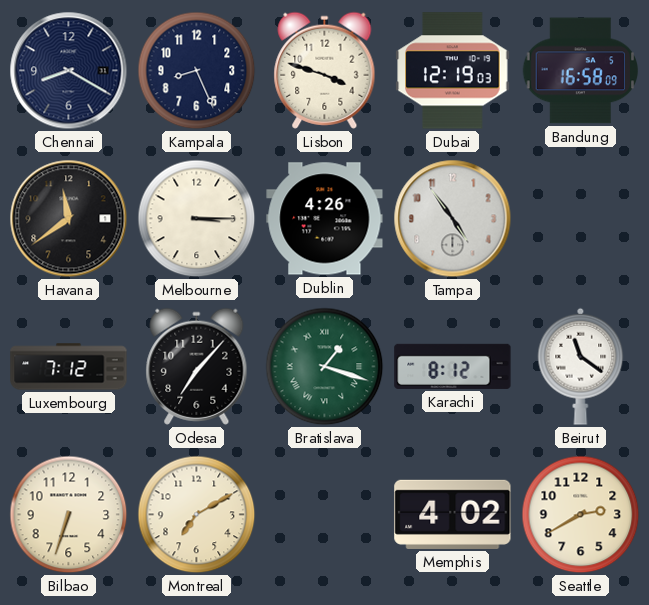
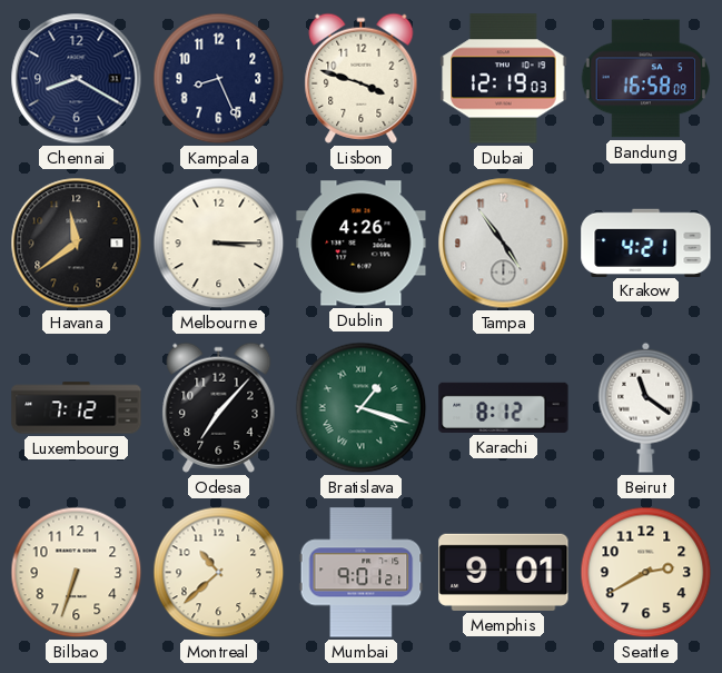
Krakow: none -> 4:21
Montreal: 7:10 -> 10:38
Mumbai: none -> 9:01
Memphis: 4:02 -> 9:01
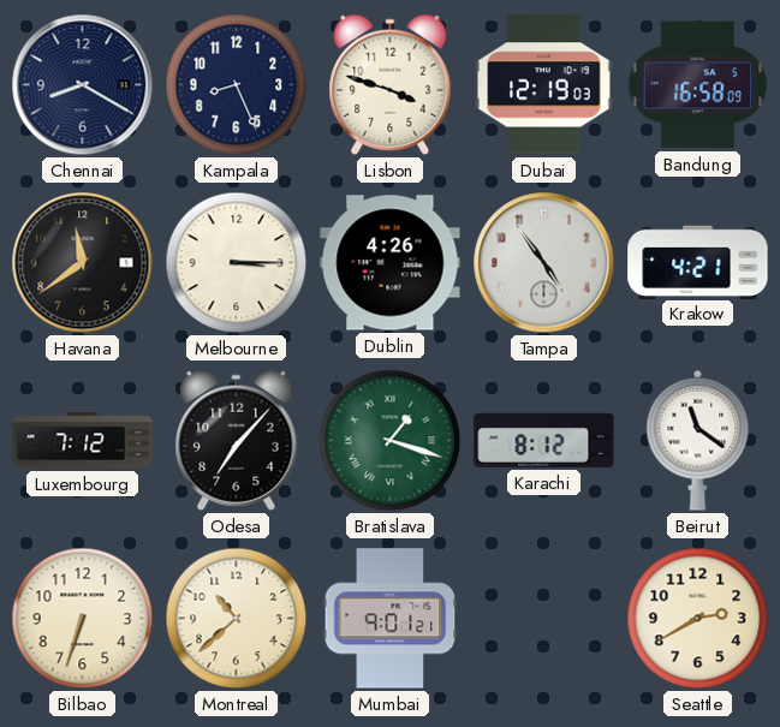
Memphis: 9:01 -> none
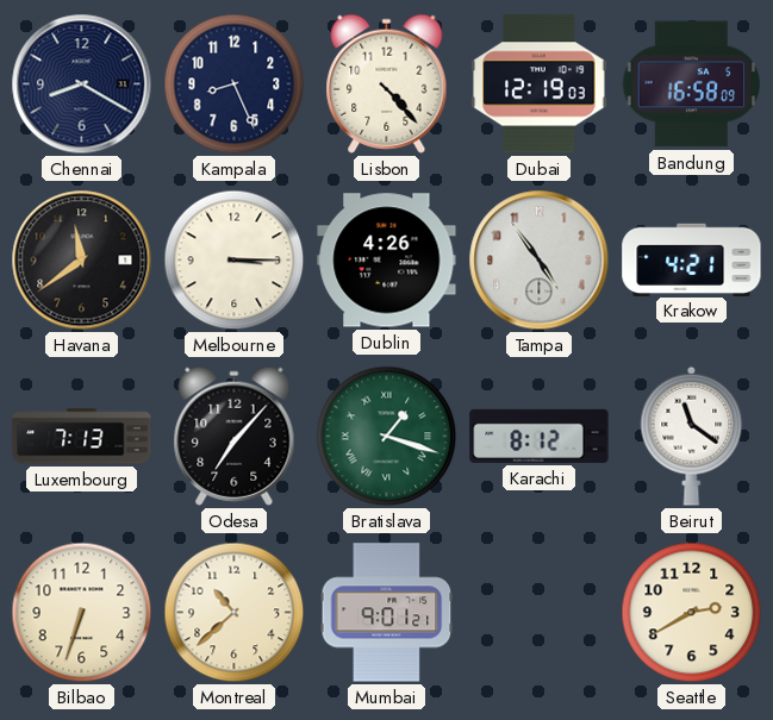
Lisbon: 3:48 -> 4:23
Luxembourg: 7:12 -> 7:13
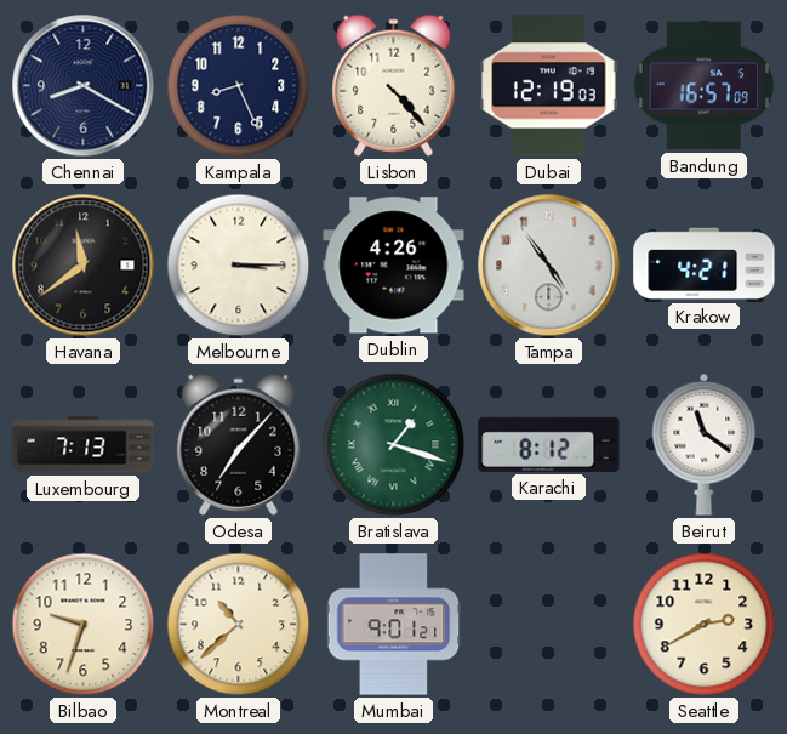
Bandung: 16:58 -> 16:57
Bilbao: 6:33 -> 9:33
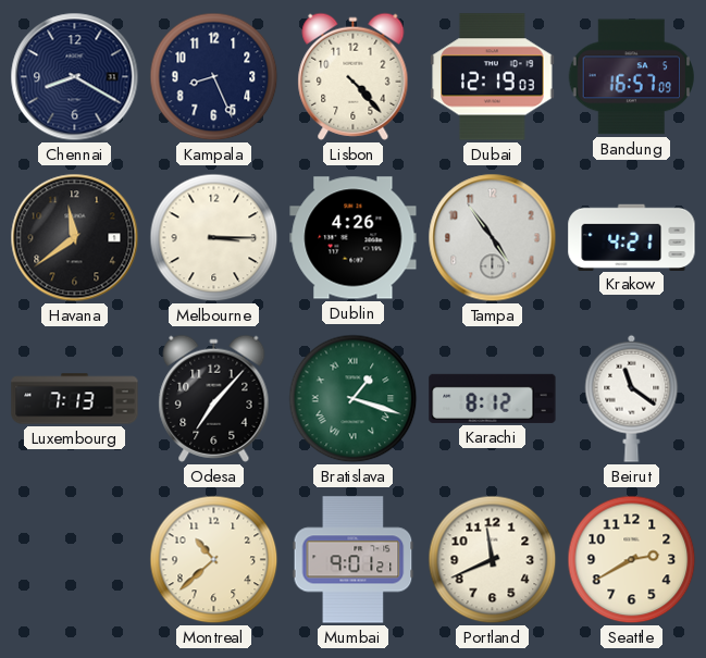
Bilbao: 9:33 -> none
Portland: none -> 11:41
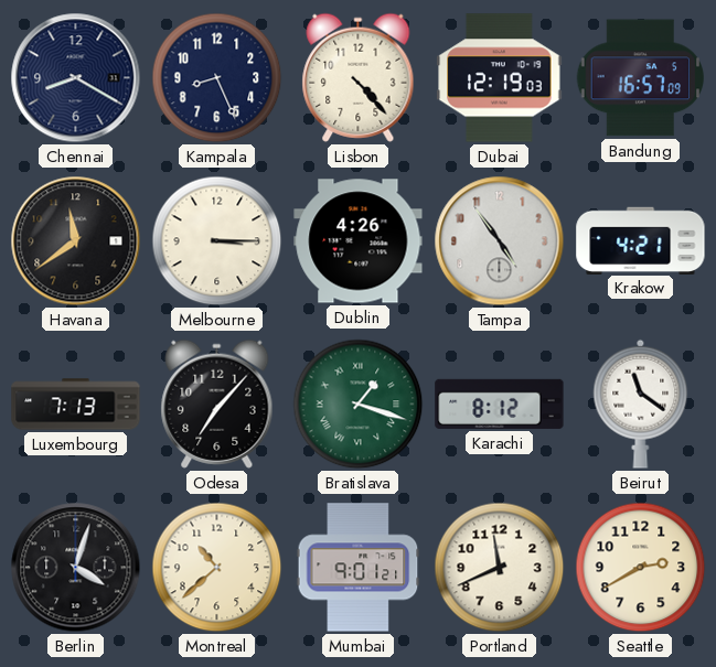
Berlin: none -> 4:03
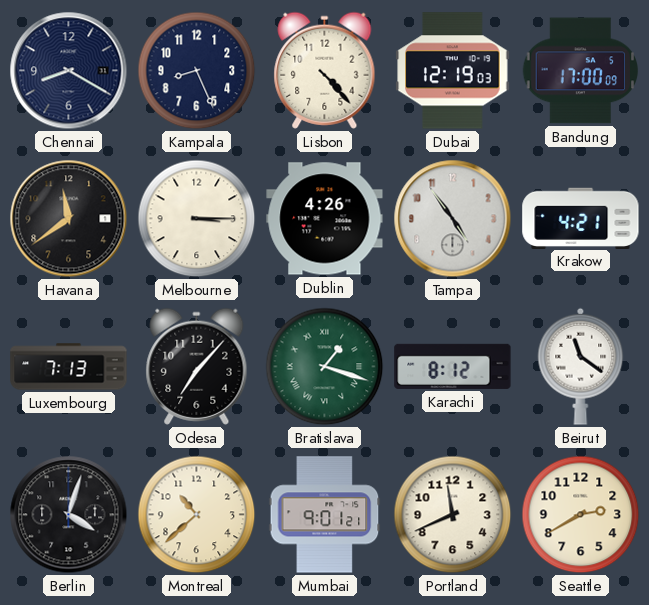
Bandung: 16:57 -> 17:00
